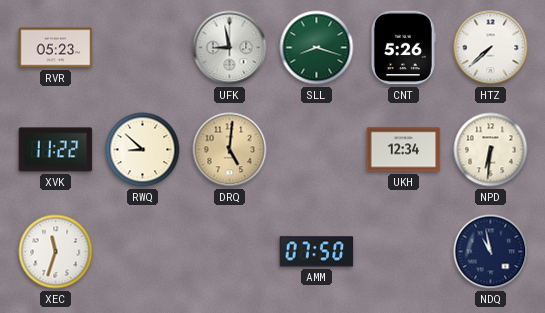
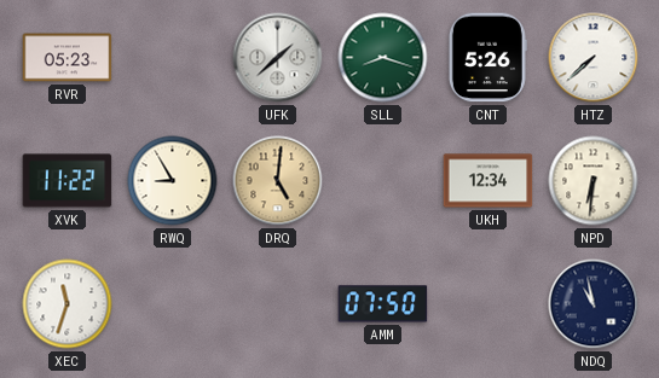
UFK: 8:58 -> 1:38
RWQ: 8:52 -> 8:55
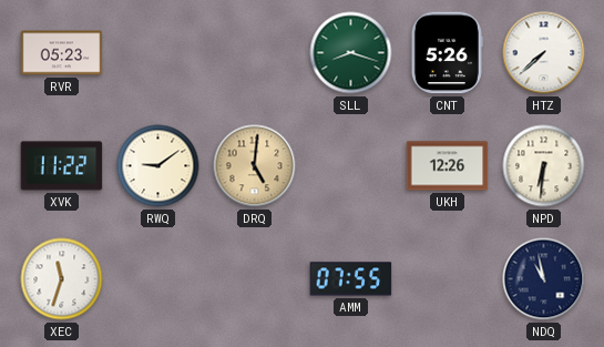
UFK: 1:38 -> none
RWQ: 8:55 -> 9:09
UKH: 12:34 -> 12:26
AMM: 07:50 -> 07:55
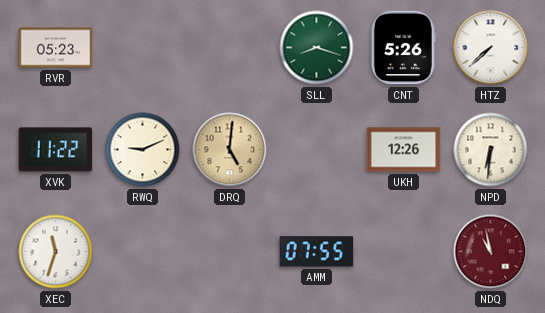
RWQ: 9:09 -> 9:11
NDQ dial: navy -> burgundy
